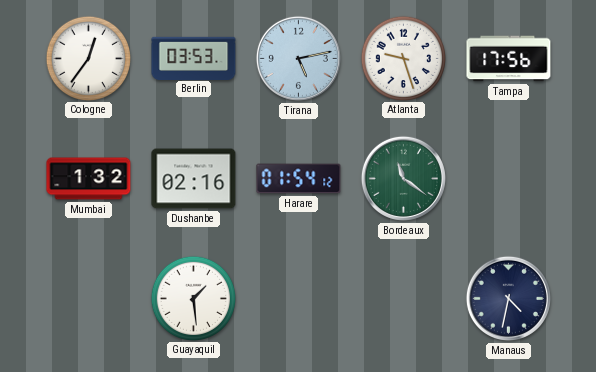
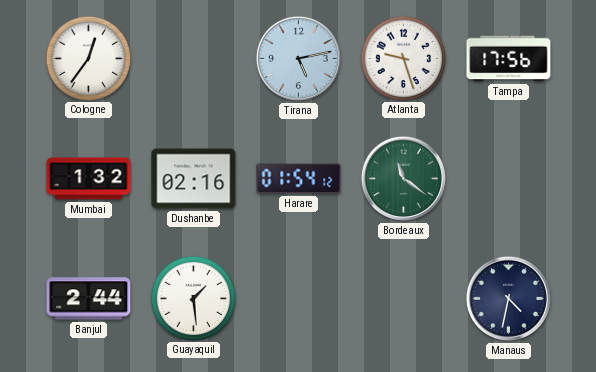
Berlin: 03:53 -> none
Banjul: none -> 2:44
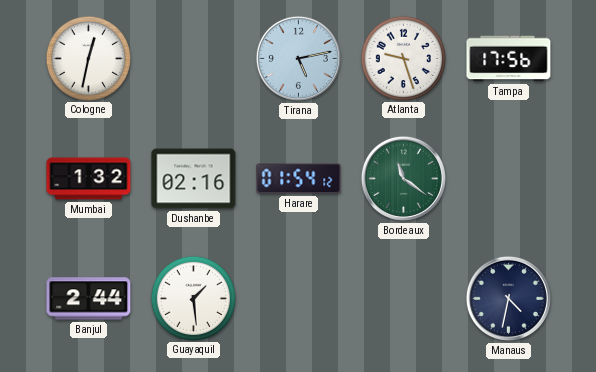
Cologne: 12:36 -> 12:32
